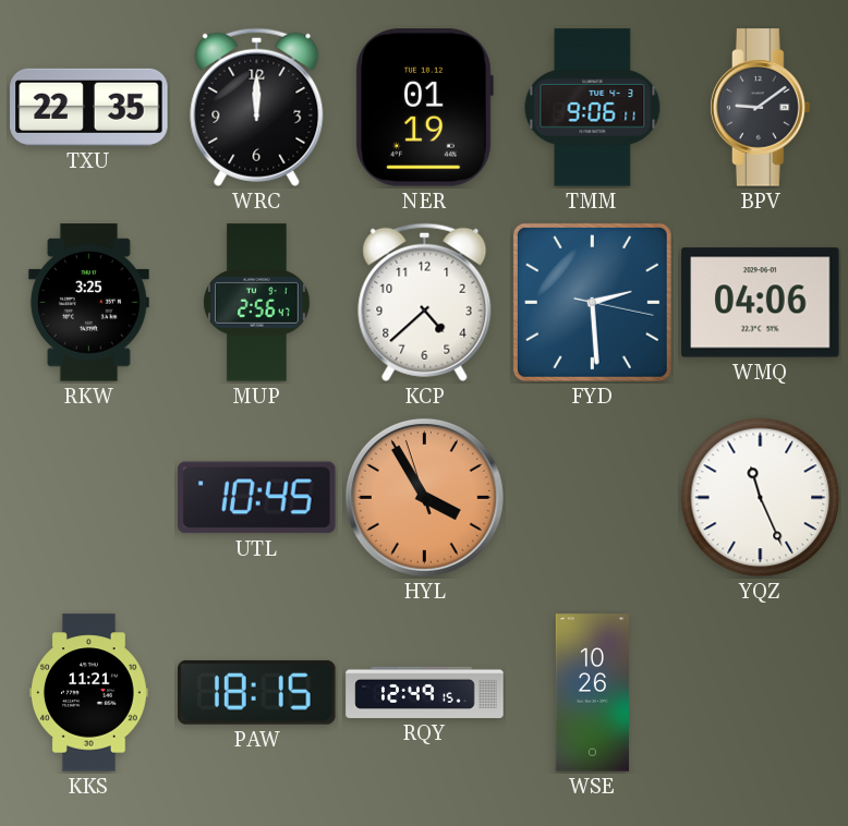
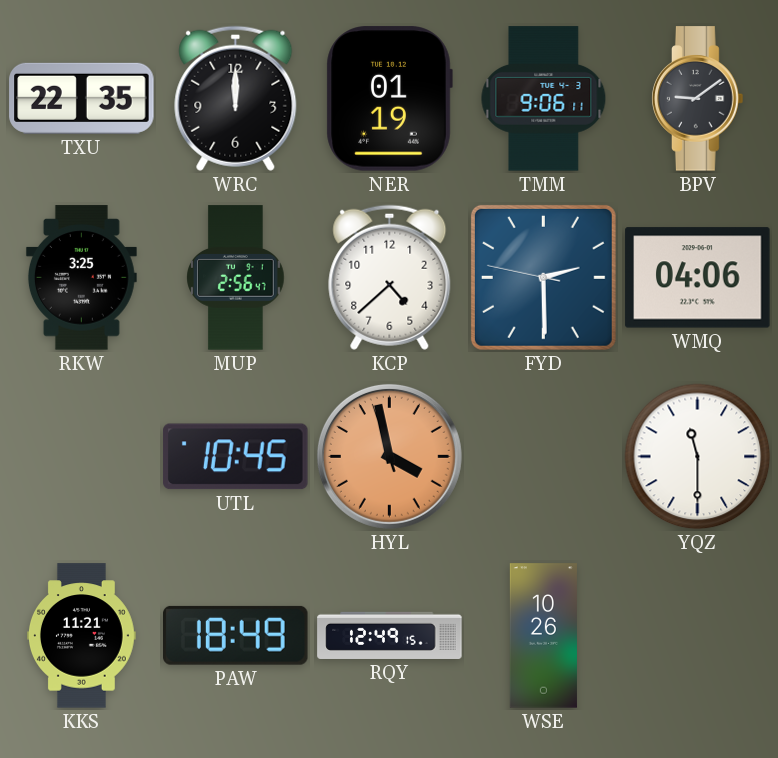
FYD: 2:29:17 -> 2:29:47
HYL: 3:54 -> 3:57
YQZ: 11:26 -> 11:30
PAW: 18:15 -> 18:49
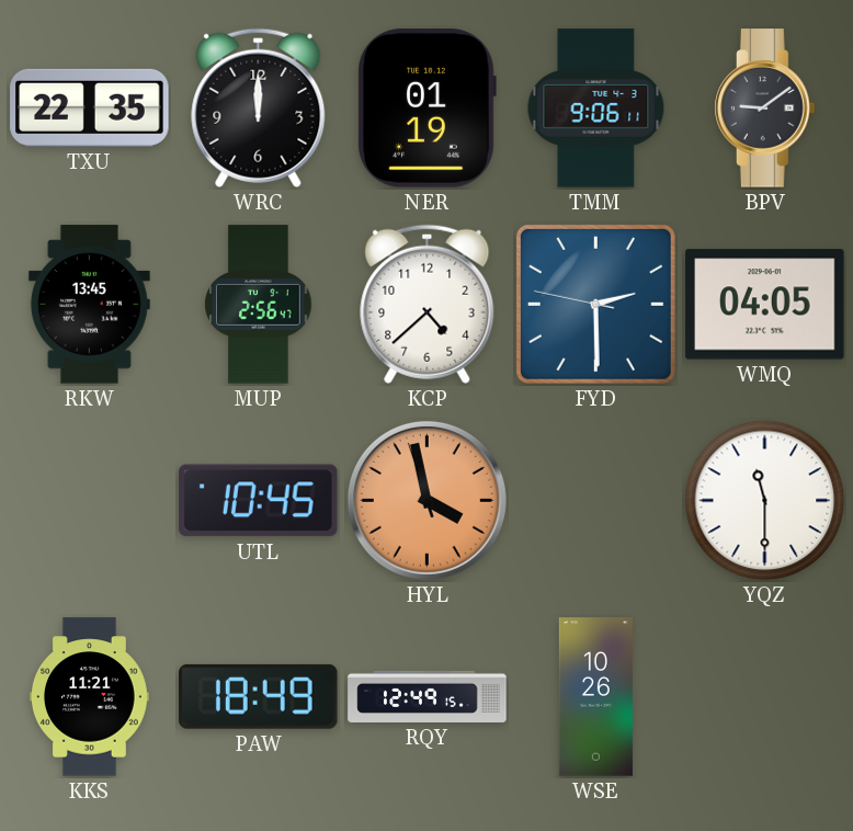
RKW: 3:25 -> 13:45
WMQ: 04:06 -> 04:05
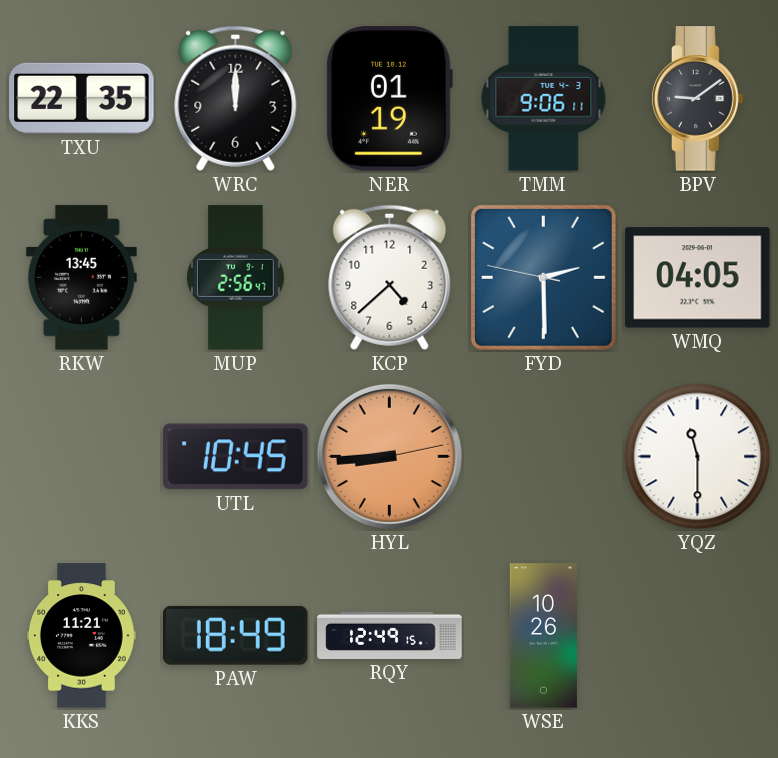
HYL: 3:57 -> 8:44
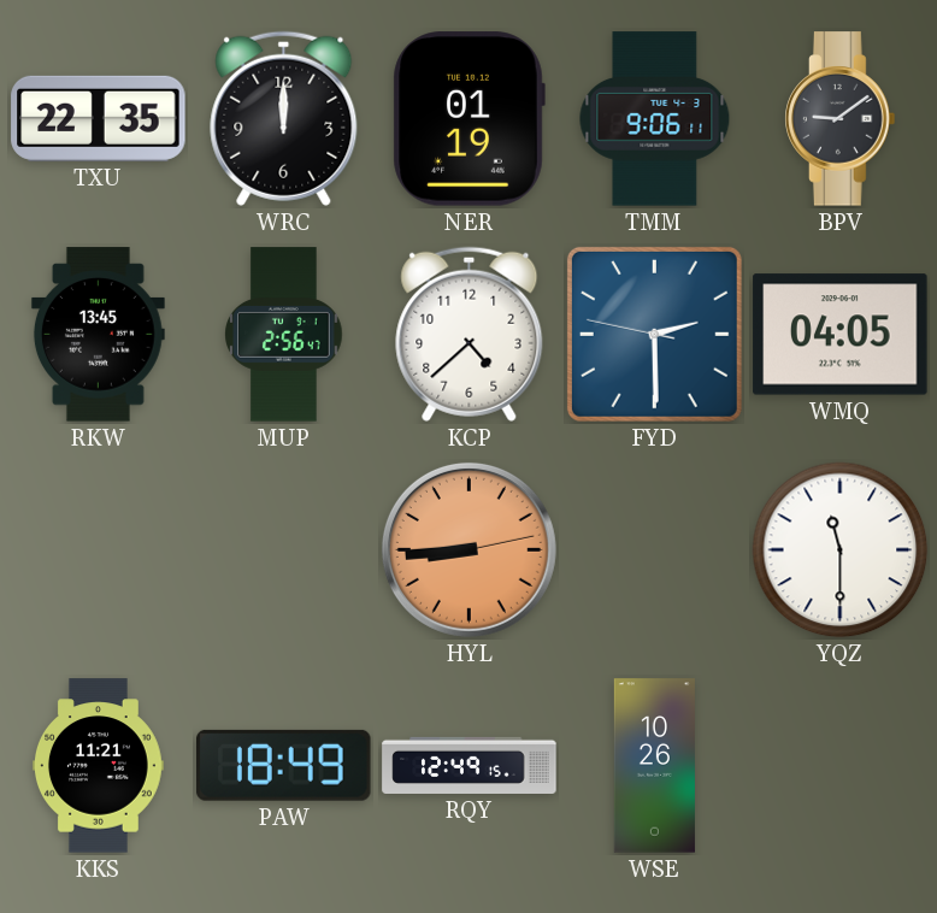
UTL: 10:45 -> none
